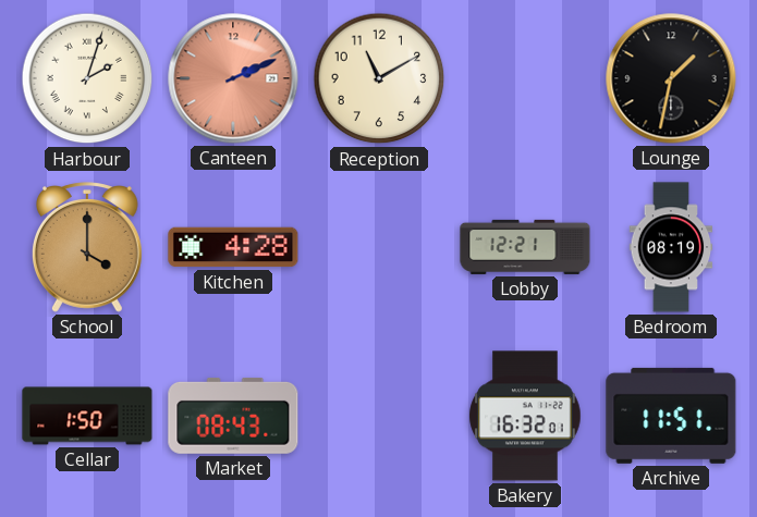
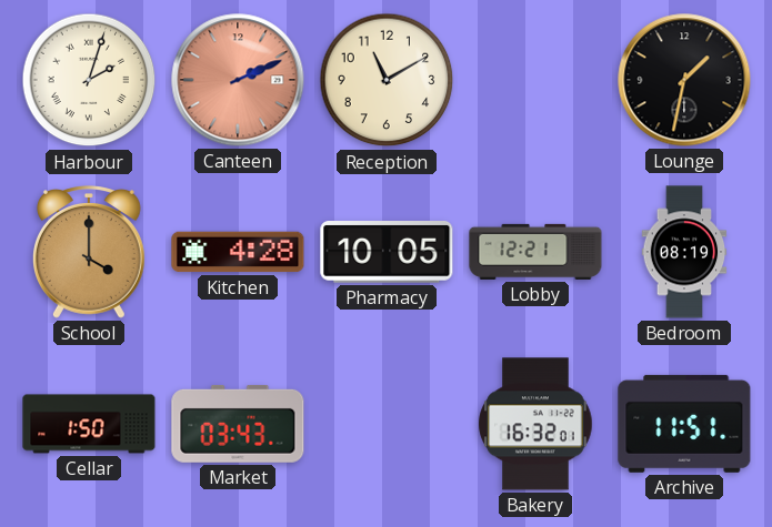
Pharmacy: none -> 10:05
Market: 08:43 -> 03:43
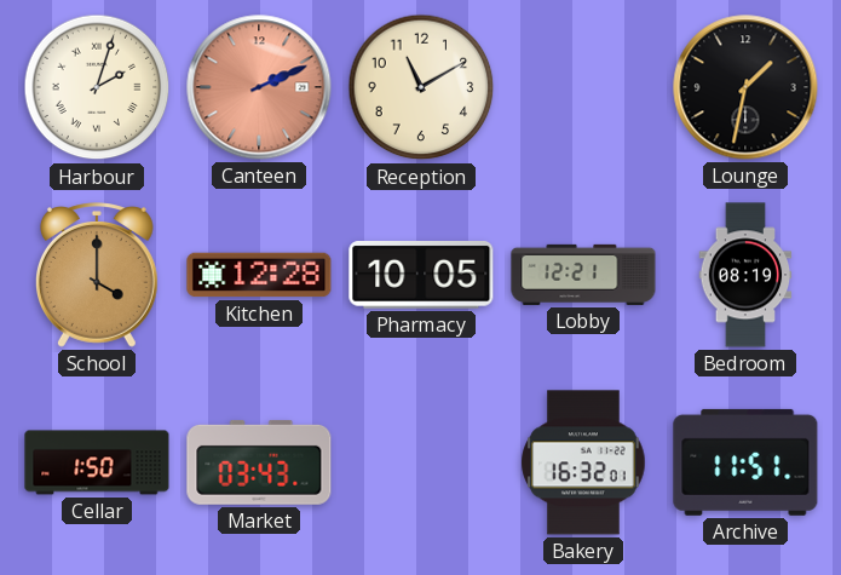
Kitchen: 4:28 -> 12:28
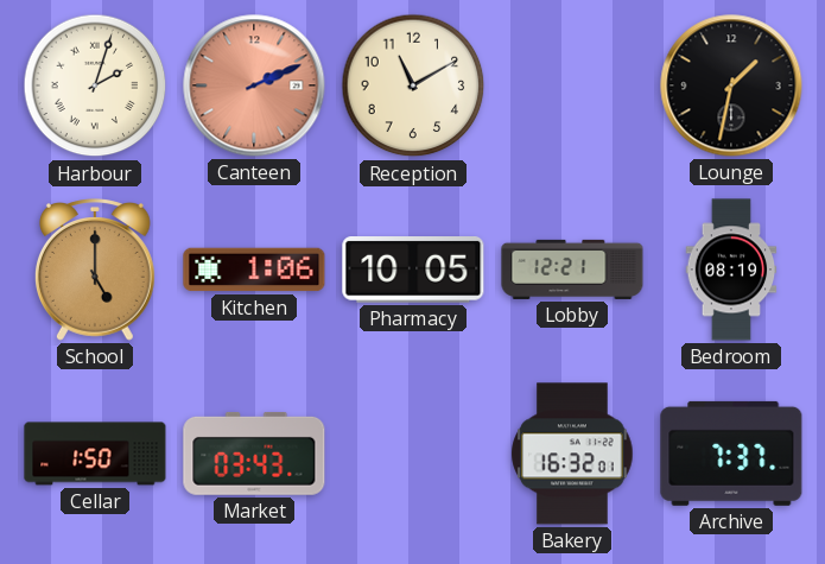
School: 4:00 -> 5:00
Kitchen: 12:28 -> 1:06
Archive: 11:51 -> 7:37
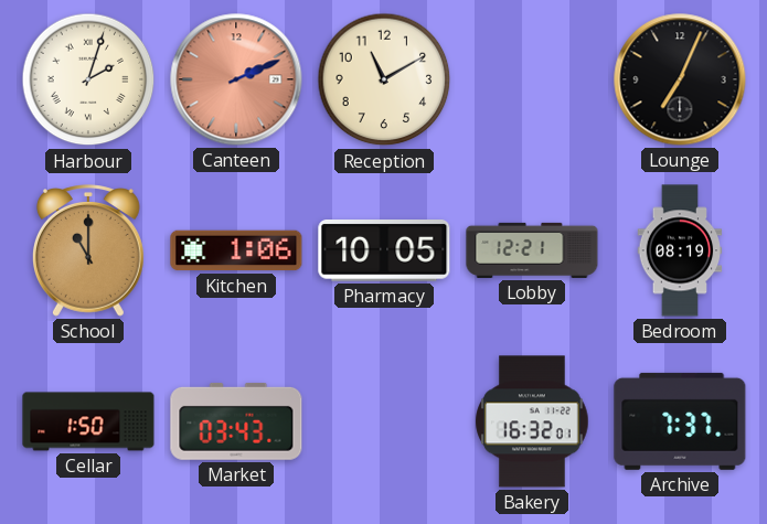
Lounge: 1:32 -> 7:04
School: 5:00 -> 11:00
